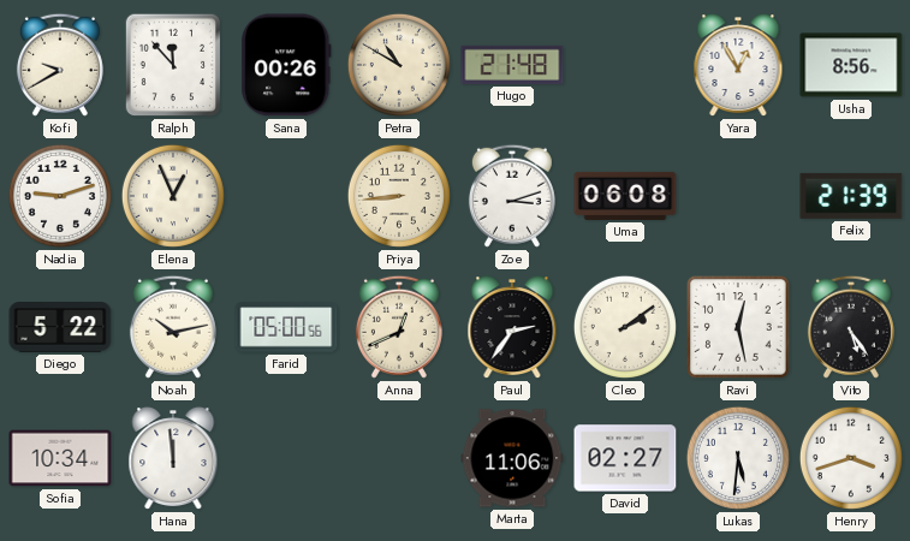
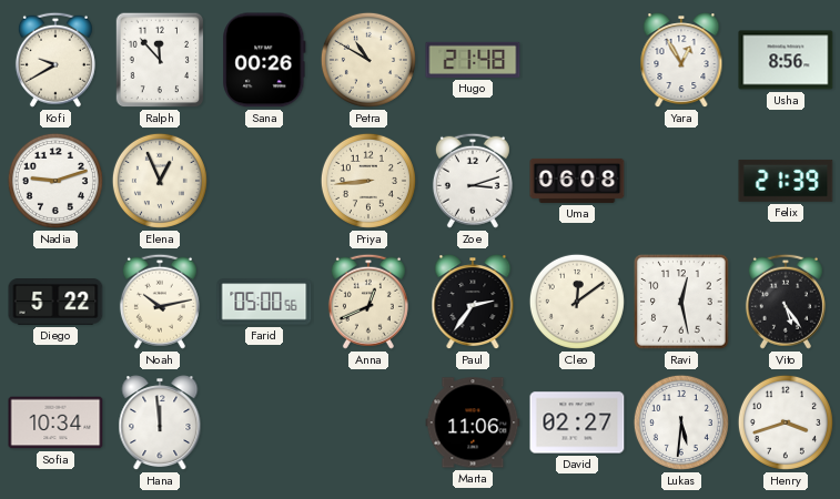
Cleo: 2:09 -> 12:09
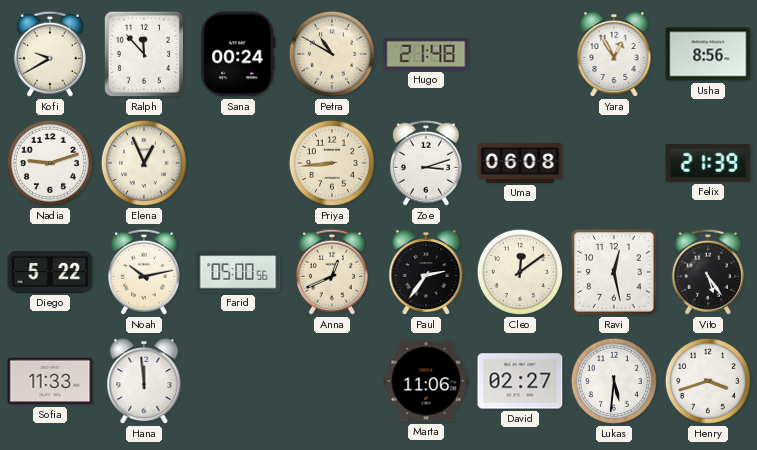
Sana: 00:26 -> 00:24
Sofia: 10:34 -> 11:33
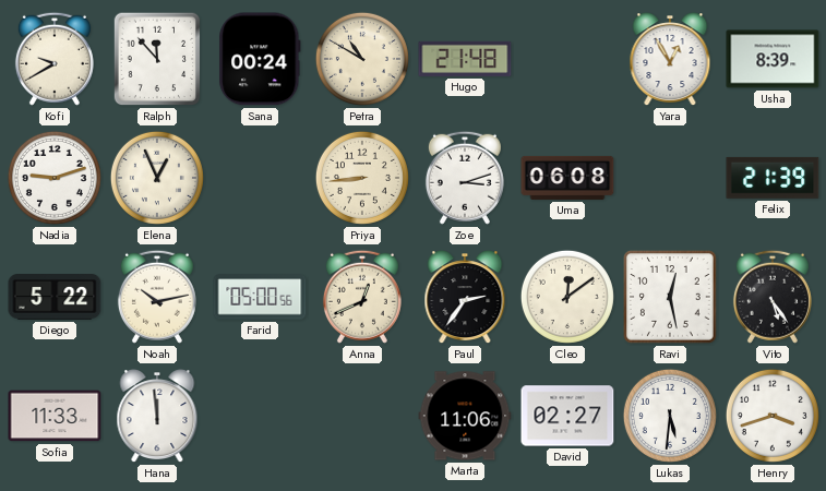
Usha: 8:56 -> 8:39
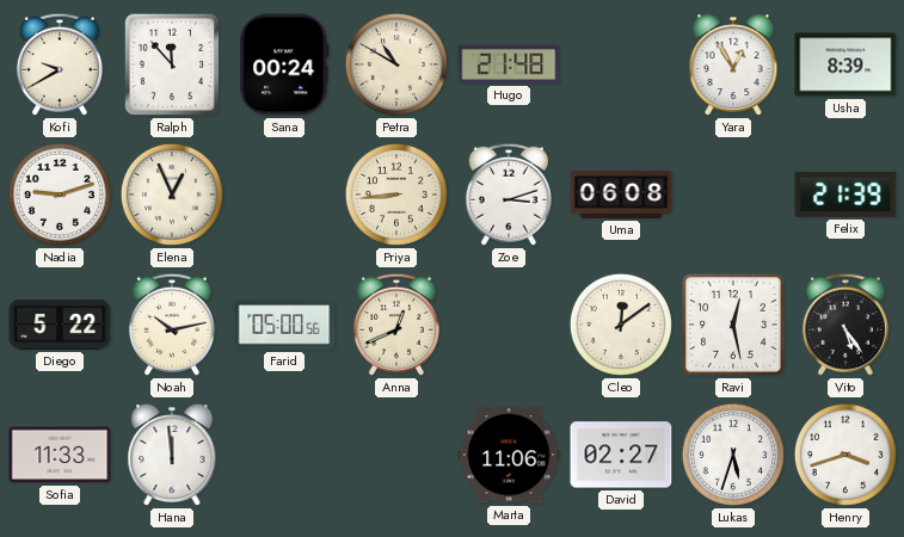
Paul: 2:36 -> none
Lukas: 5:31 -> 5:33
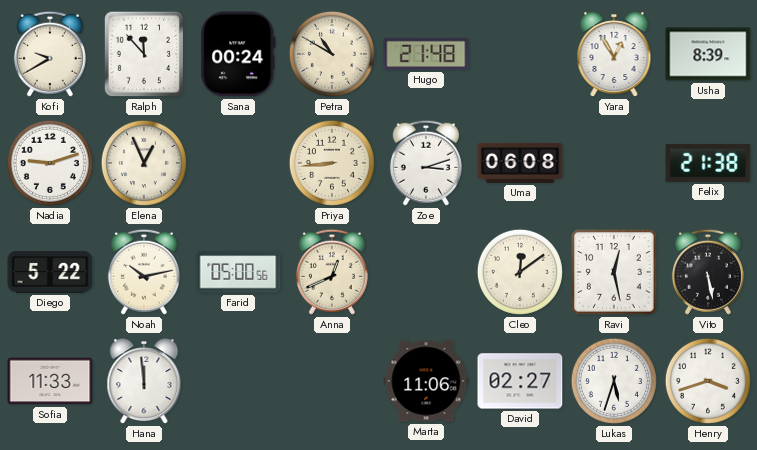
Felix: 21:39 -> 21:38
Vito: 5:24 -> 5:28
